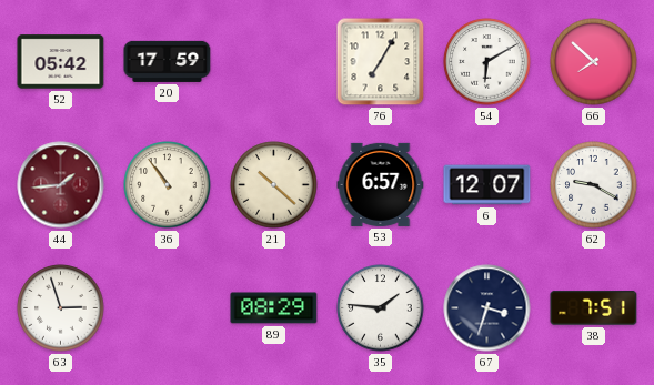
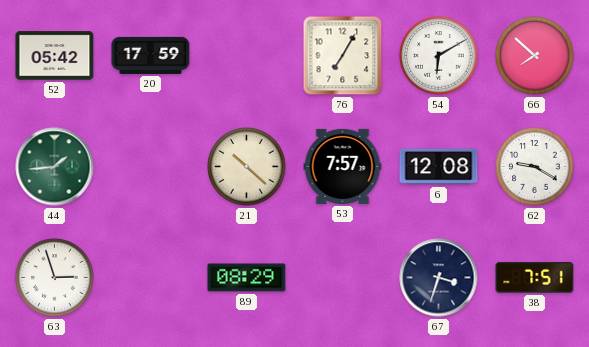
44 dial: burgundy -> green
36: 10:54 -> none
53: 6:57 -> 7:57
6: 12:07 -> 12:08
35: 1:46 -> none
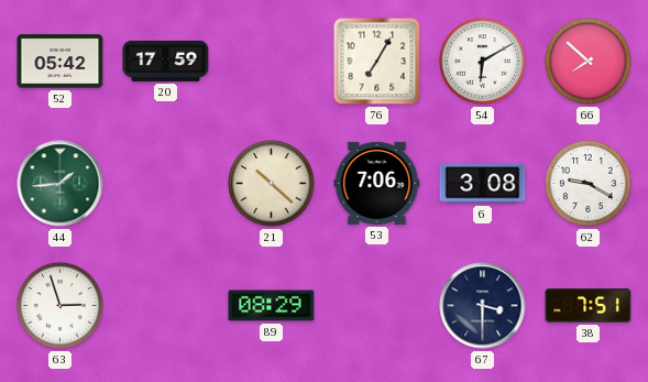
53: 7:57 -> 7:06
6: 12:08 -> 3:08
67: 3:33 -> 3:30
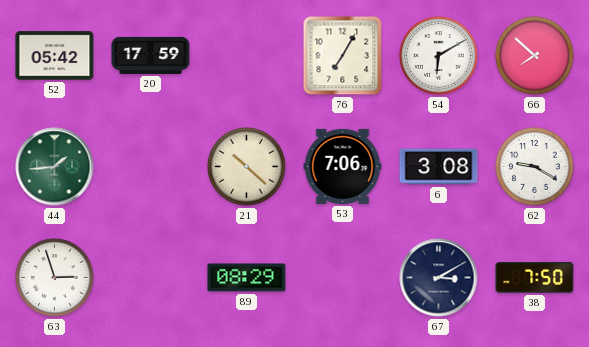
67: 3:30 -> 3:10
38: 7:51 -> 7:50
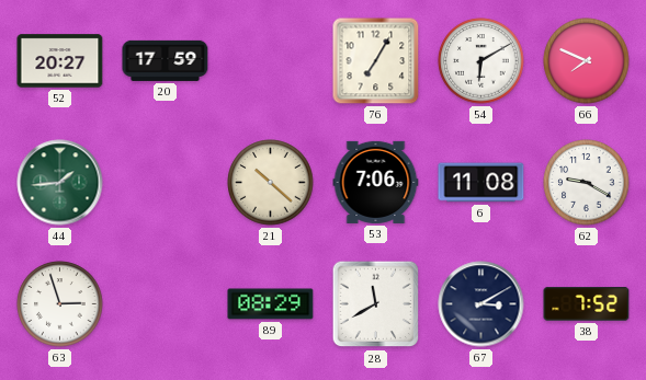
52: 05:42 -> 20:27
66: 7:52 -> 7:49
6: 3:08 -> 11:08
28: none -> 11:40
38: 7:50 -> 7:52
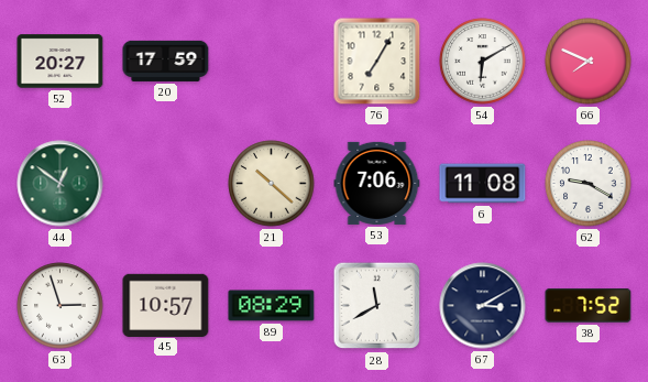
44: 1:44 -> 12:51
45: none -> 10:57
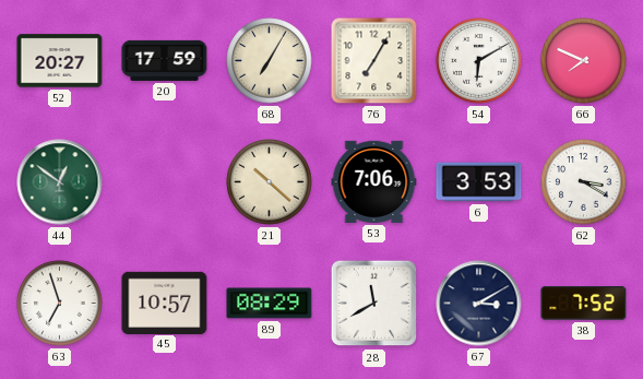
68: none -> 7:05
6: 11:08 -> 3:53
62: 9:20 -> 3:20
63: 2:57 -> 6:57
